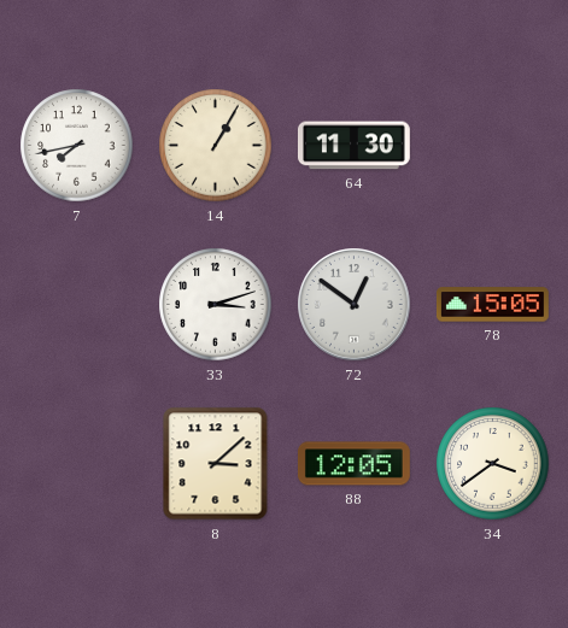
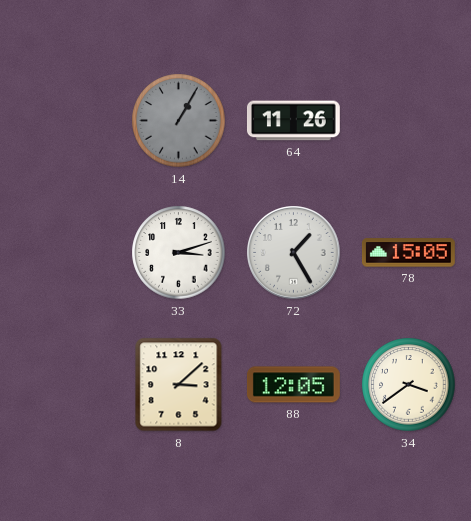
7: 7:43 -> none
14 dial: cream -> grey
64: 11:30 -> 11:26
72: 12:51 -> 1:25
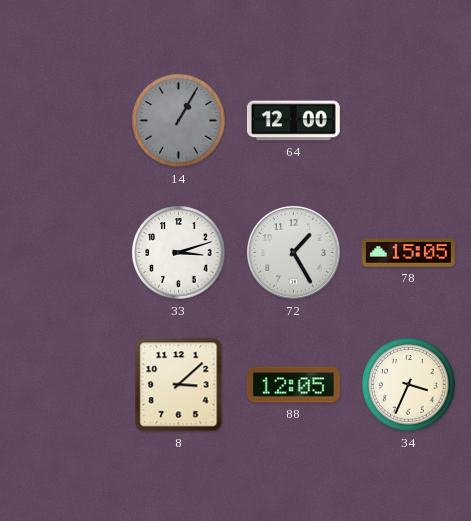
64: 11:26 -> 12:00
34: 3:39 -> 3:34
